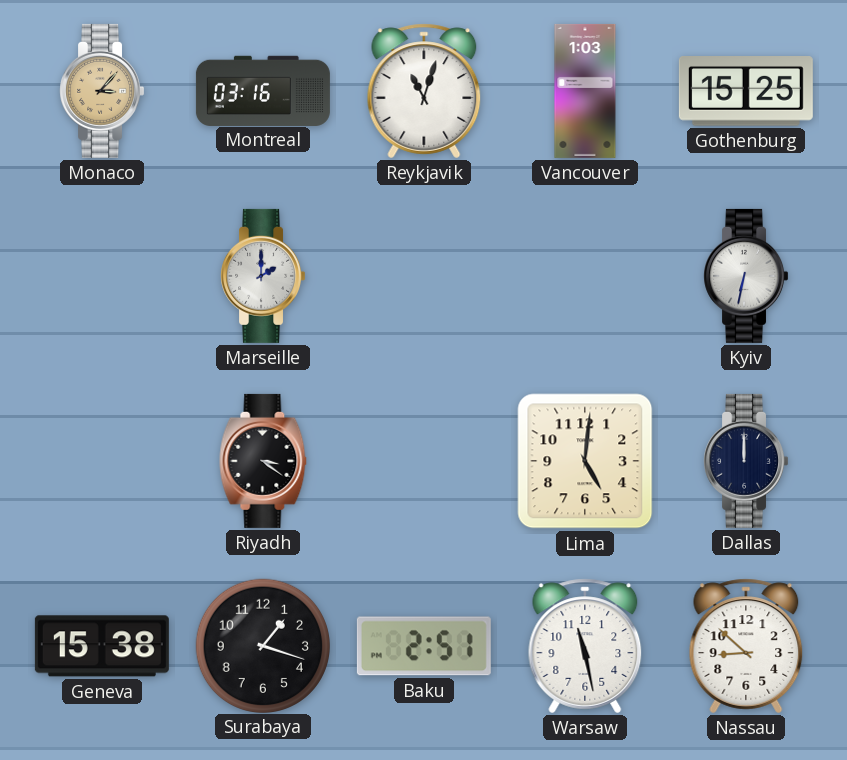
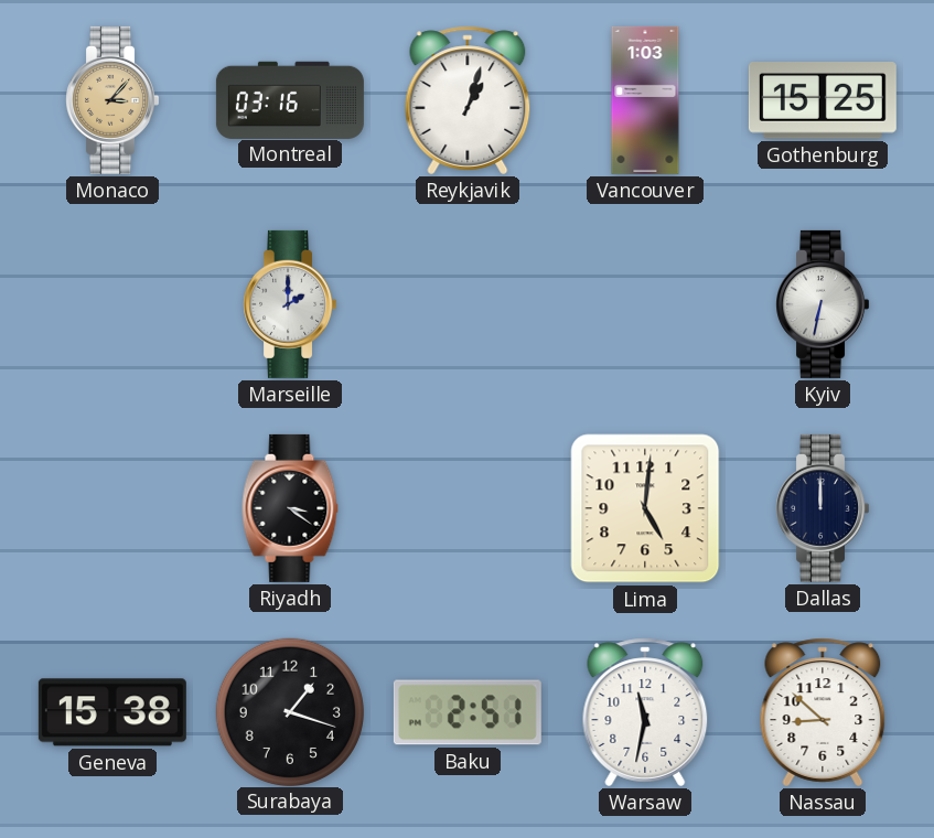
Reykjavik: 11:03 -> 1:03
Warsaw: 11:28 -> 11:32
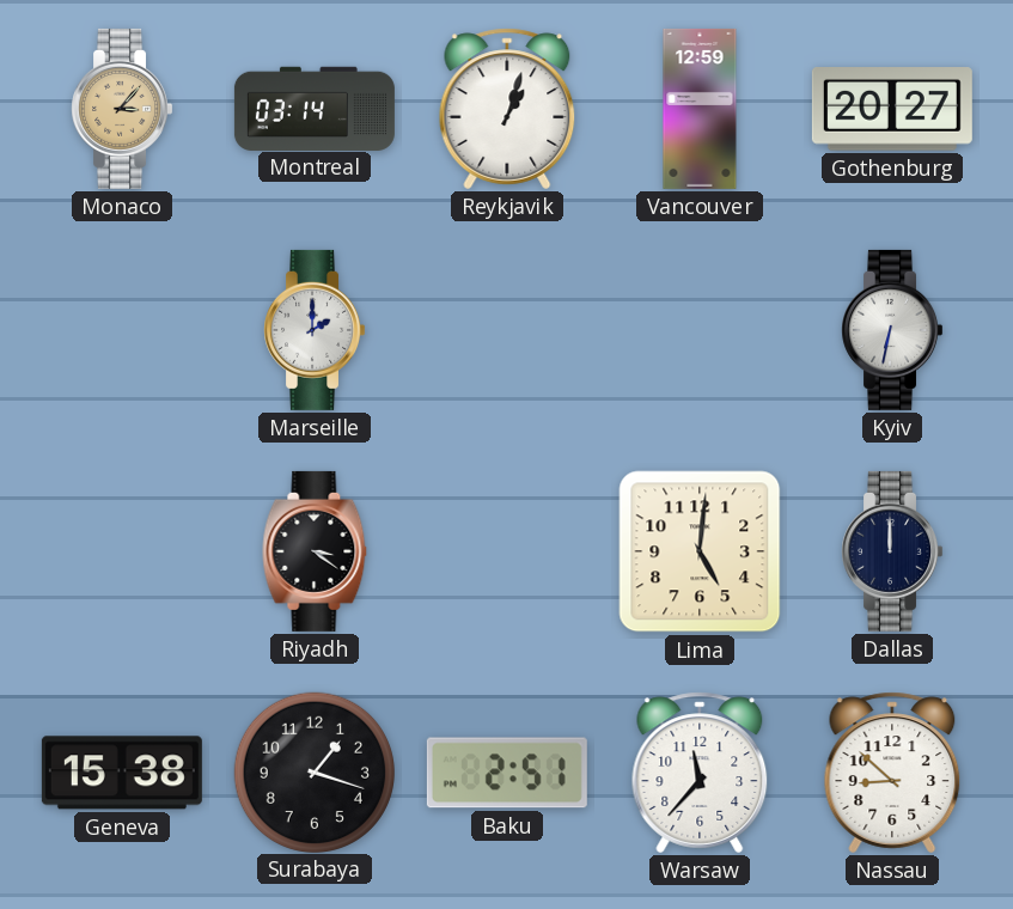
Montreal: 03:16 -> 03:14
Vancouver: 1:03 -> 12:59
Gothenburg: 15:25 -> 20:27
Warsaw: 11:32 -> 11:37
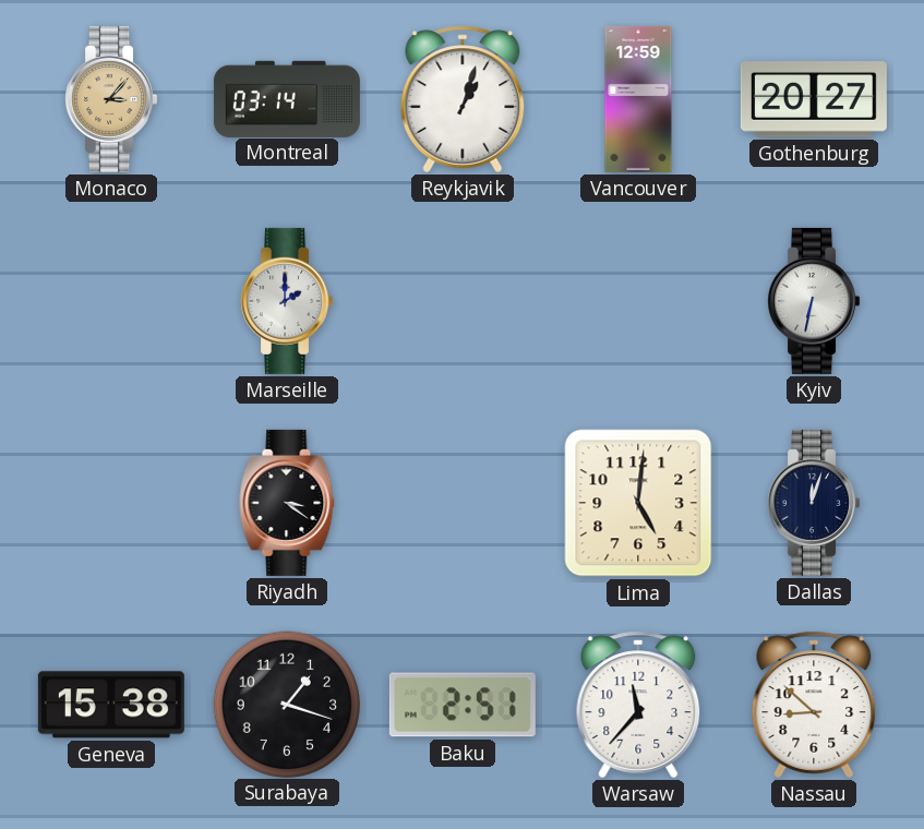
Dallas: 12:00 -> 12:03
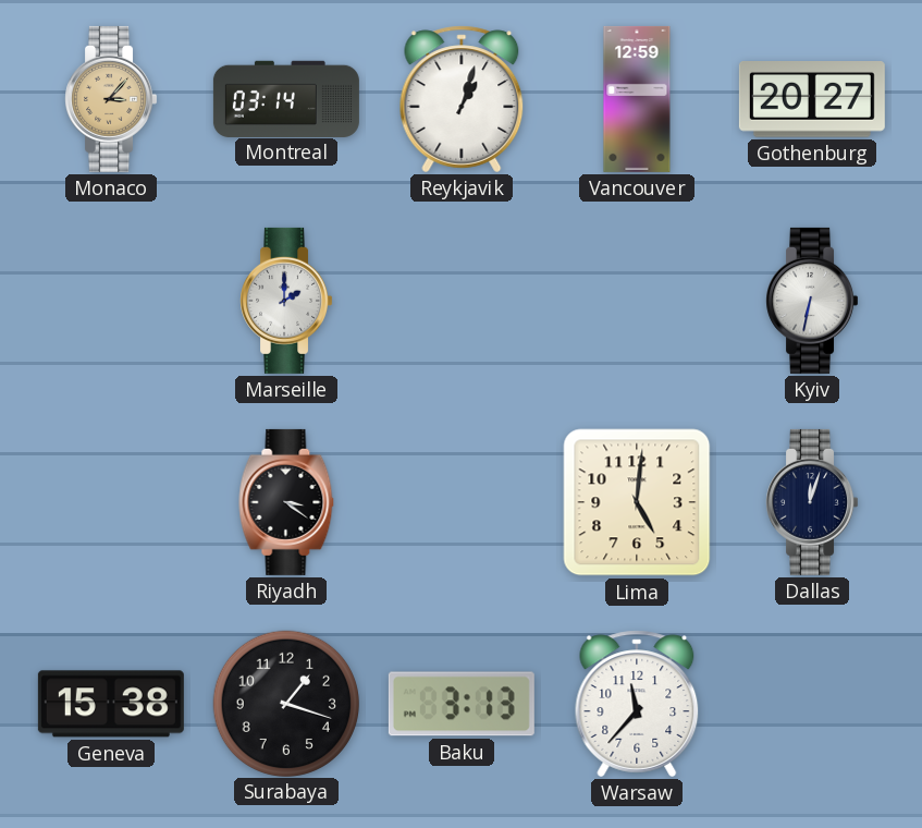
Baku: 2:51 -> 3:13
Nassau: 8:52 -> none
